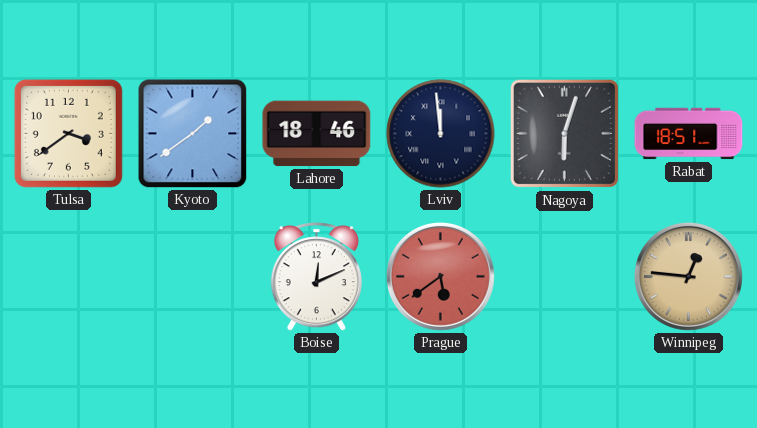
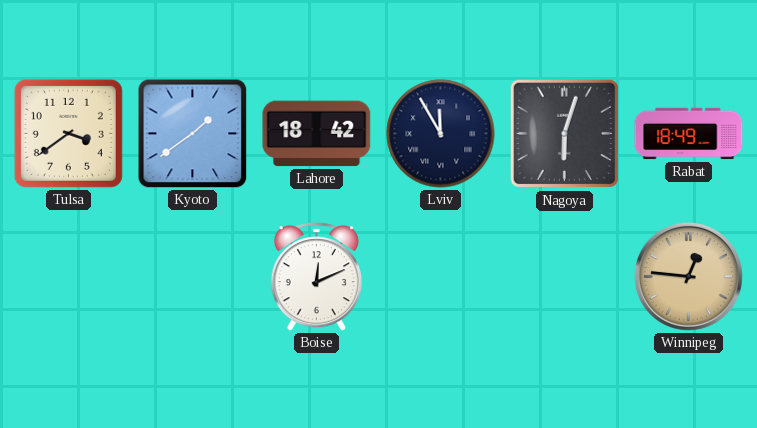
Lahore: 18:46 -> 18:42
Lviv: 11:59 -> 11:55
Rabat: 18:51 -> 18:49
Prague: 5:39 -> none
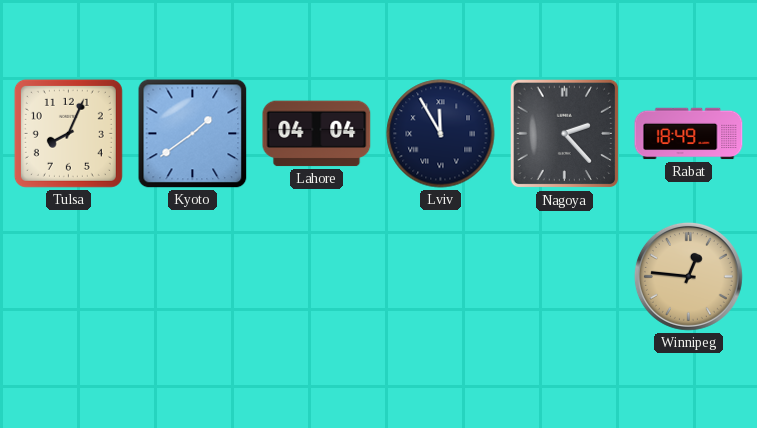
Tulsa: 3:39 -> 8:04
Lahore: 18:42 -> 04:04
Nagoya: 6:03 -> 2:23
Boise: 12:11 -> none
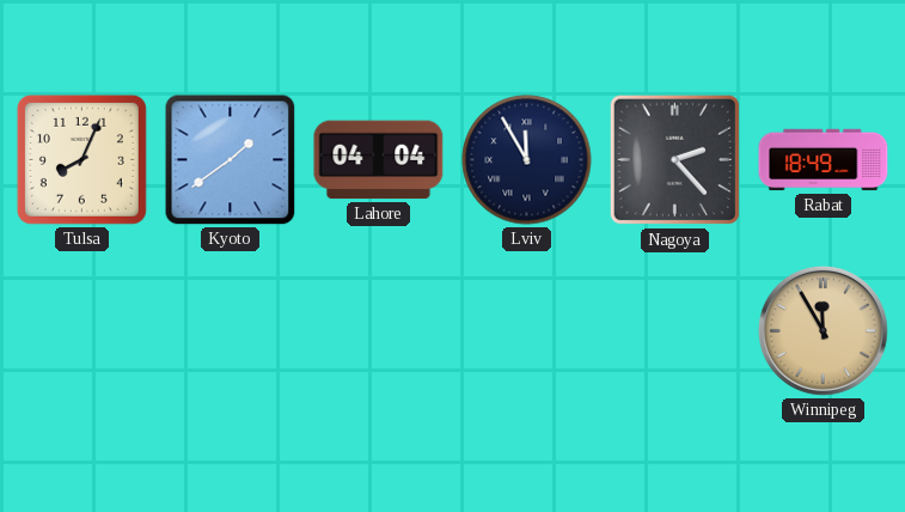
Winnipeg: 12:46 -> 11:55
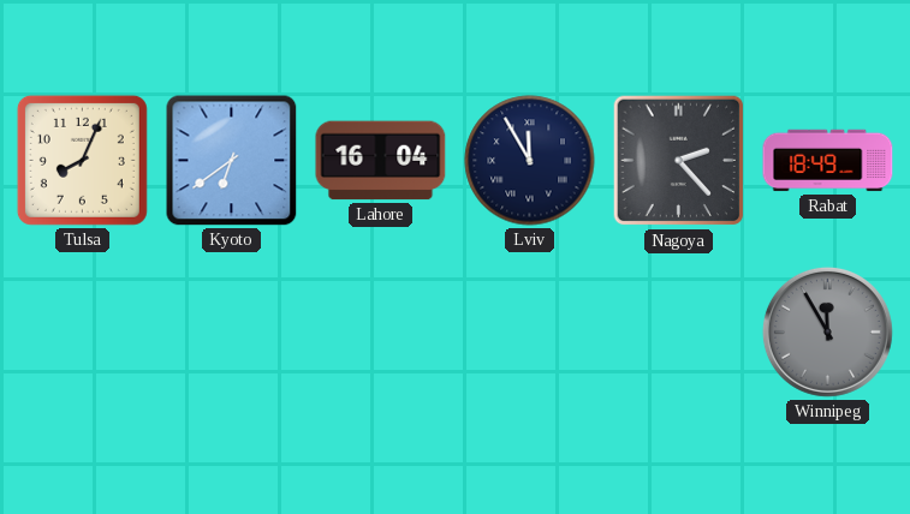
Kyoto: 1:39 -> 6:39
Lahore: 04:04 -> 16:04
Winnipeg dial: champagne -> grey
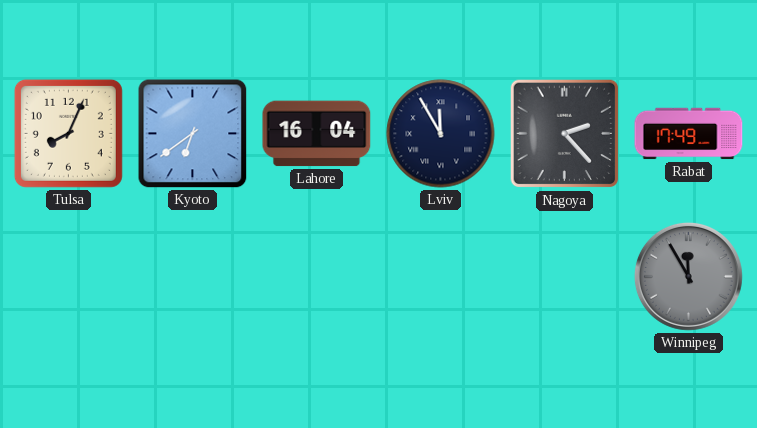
Rabat: 18:49 -> 17:49
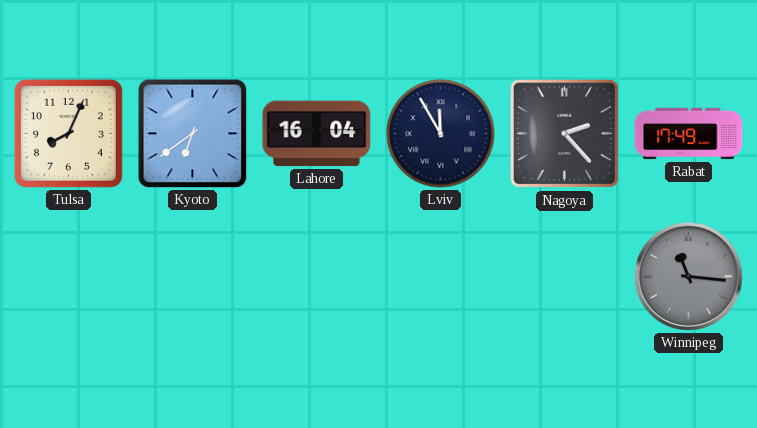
Winnipeg: 11:55 -> 11:16
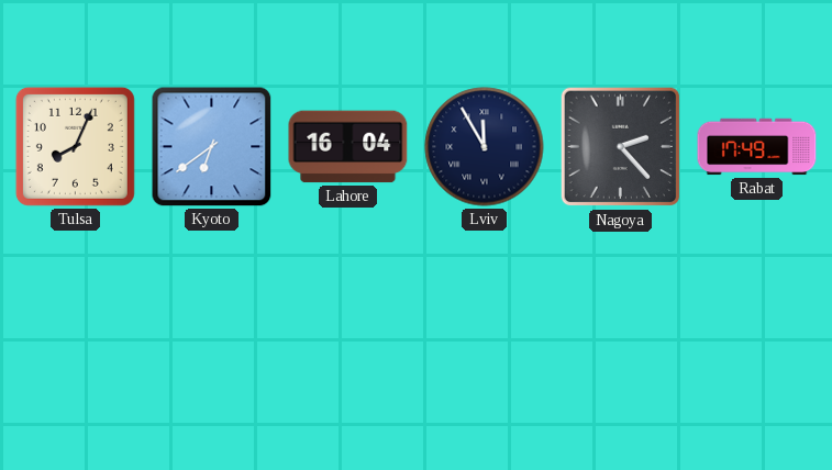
Winnipeg: 11:16 -> none
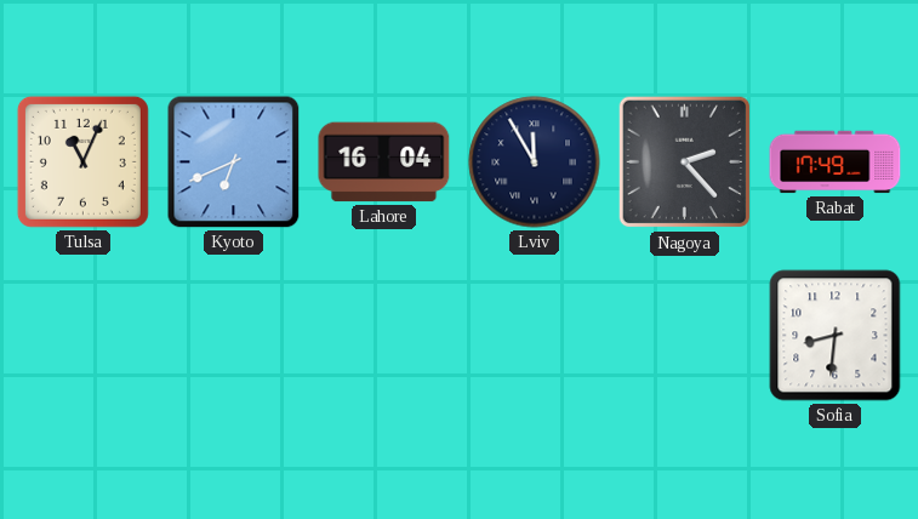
Tulsa: 8:04 -> 11:04
Kyoto: 6:39 -> 6:41
Sofia: none -> 8:31
